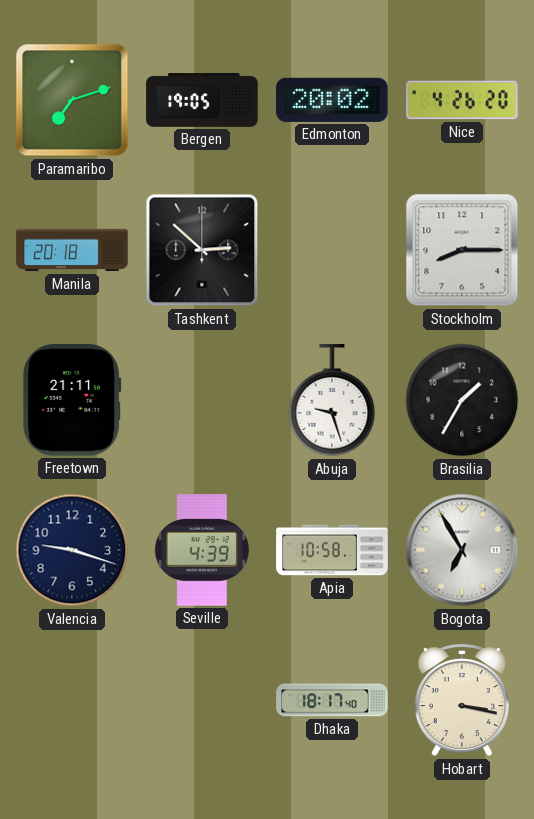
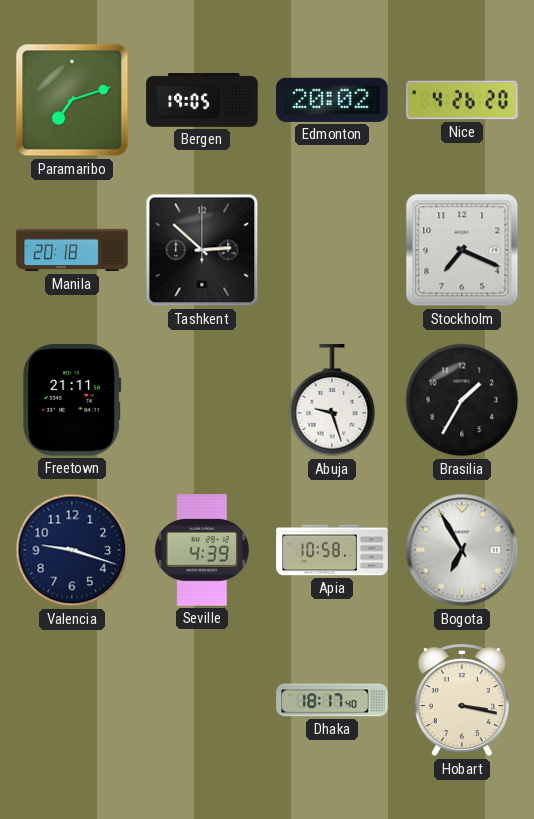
Stockholm: 8:15 -> 7:19
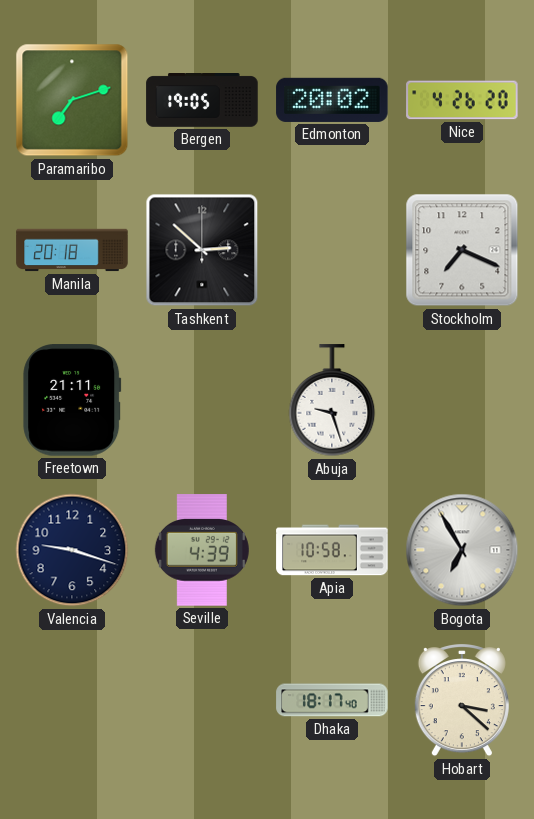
Brasilia: 1:35 -> none
Hobart: 3:17 -> 3:22
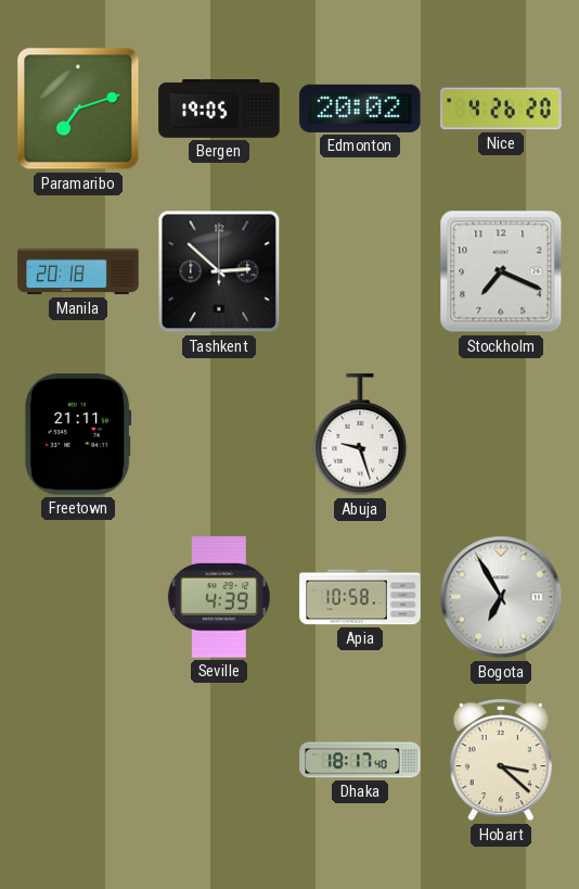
Valencia: 9:18 -> none
